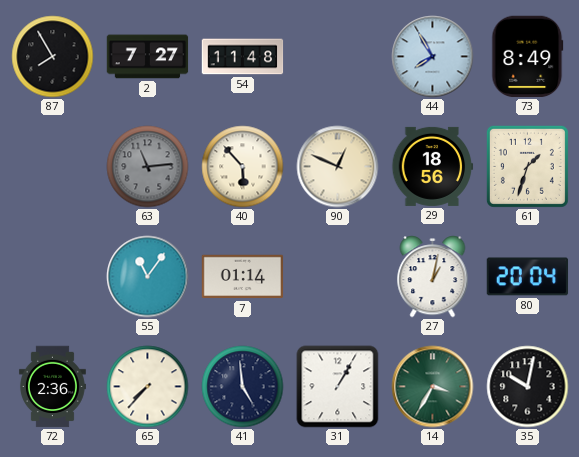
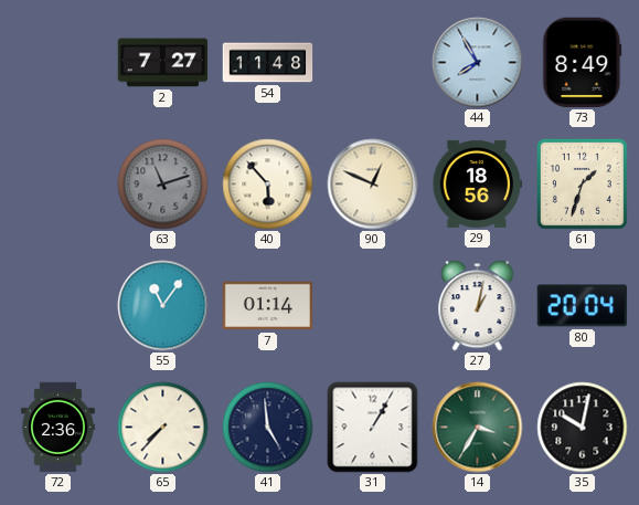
87: 7:55 -> none
63: 11:14 -> 11:12
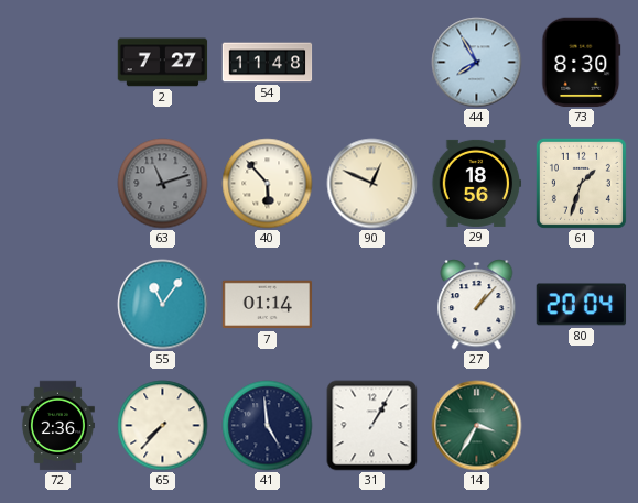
73: 8:49 -> 8:30
27: 1:02 -> 1:07
35: 10:02 -> none
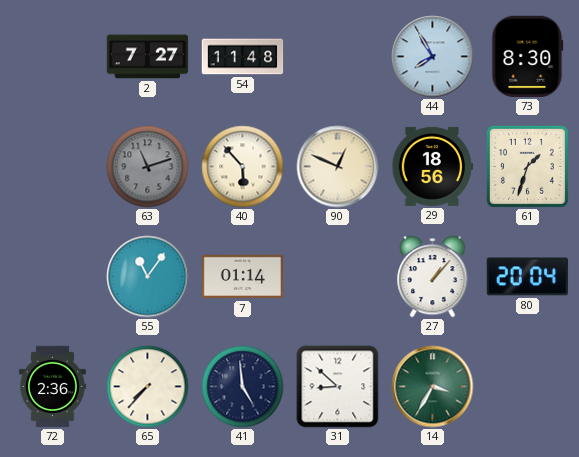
31: 1:05 -> 8:52
